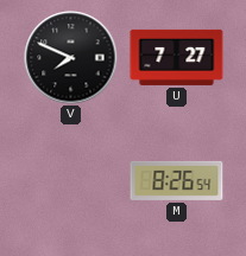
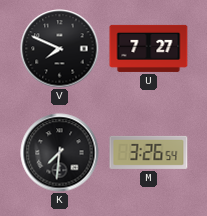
K: none -> 7:31
M: 8:26 -> 3:26
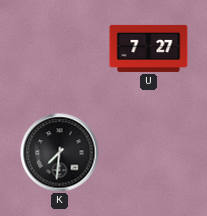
V: 7:49 -> none
M: 3:26 -> none
